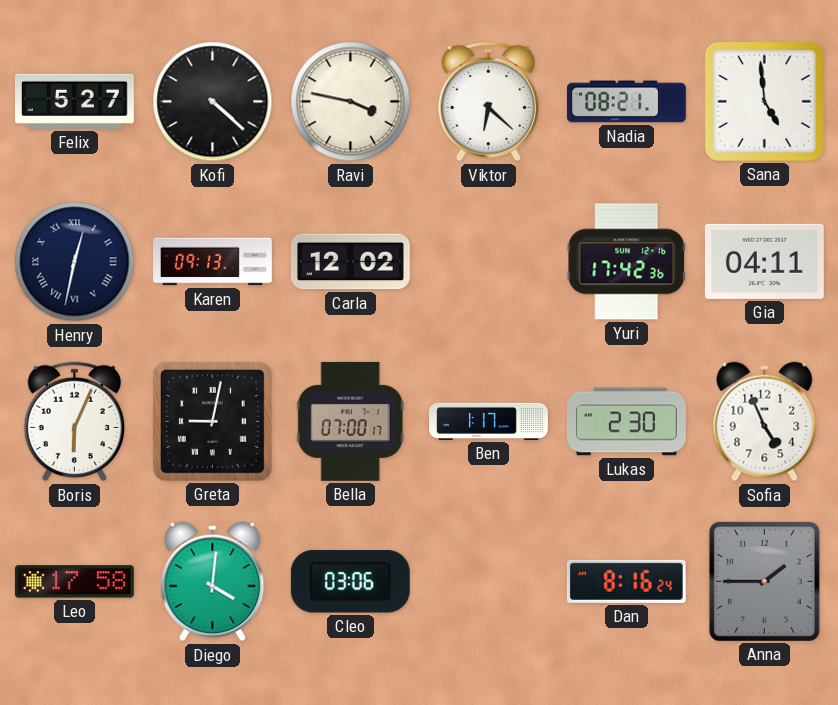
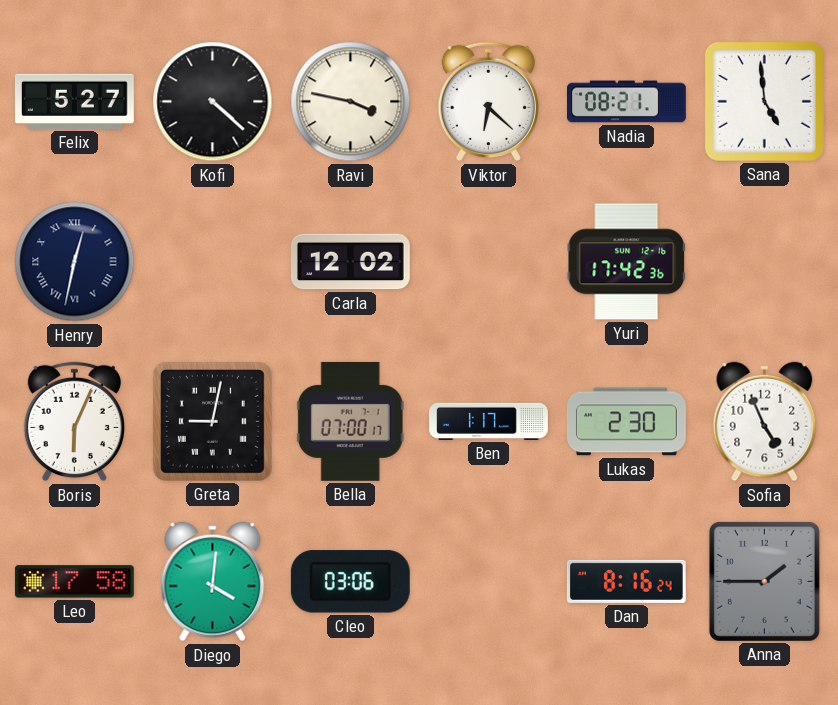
Karen: 09:13 -> none
Gia: 04:11 -> none
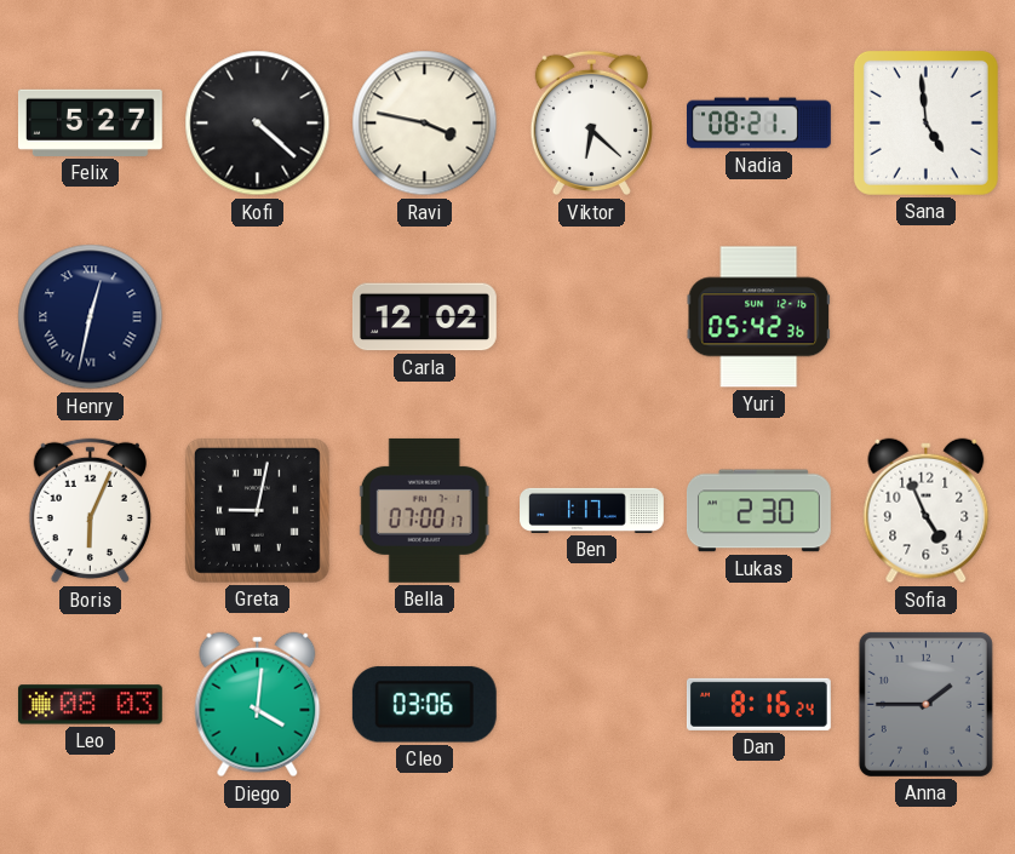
Yuri: 17:42 -> 05:42
Leo: 17:58 -> 08:03
